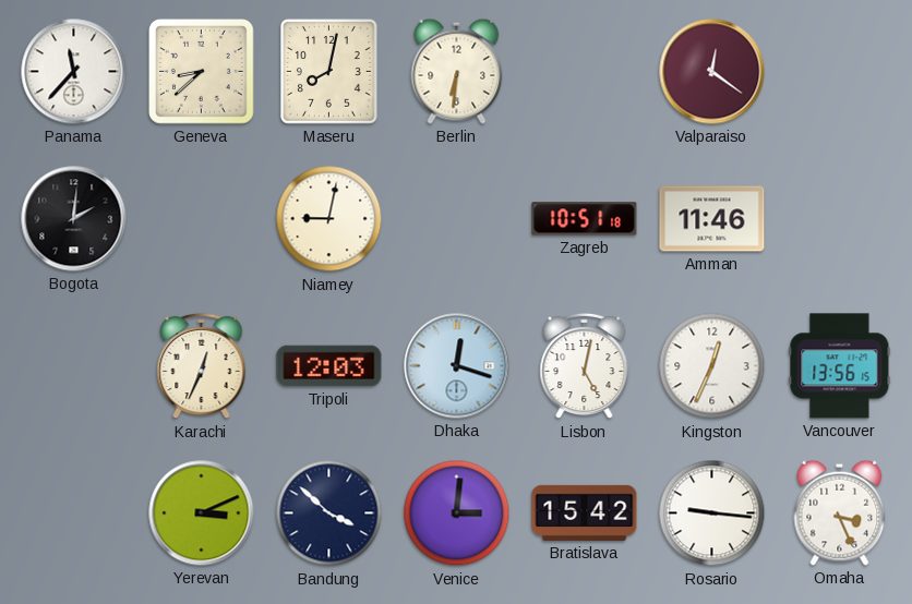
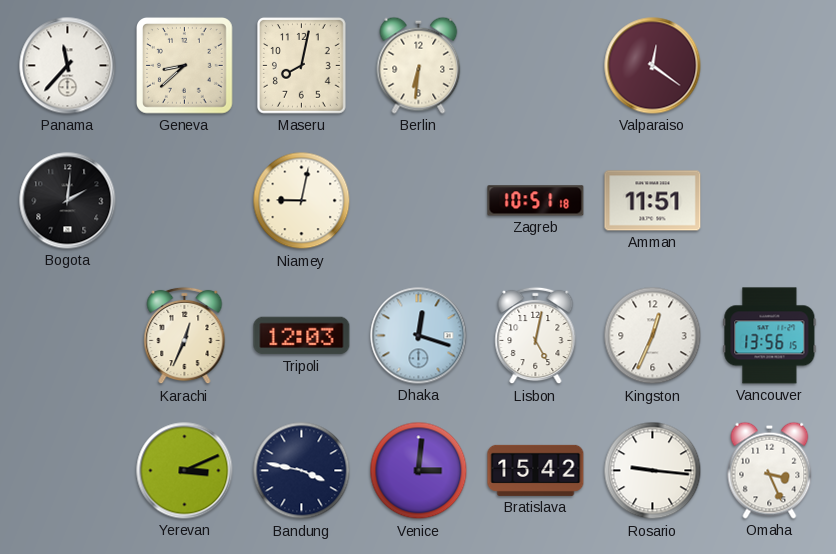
Amman: 11:46 -> 11:51
Bandung: 3:52 -> 3:47
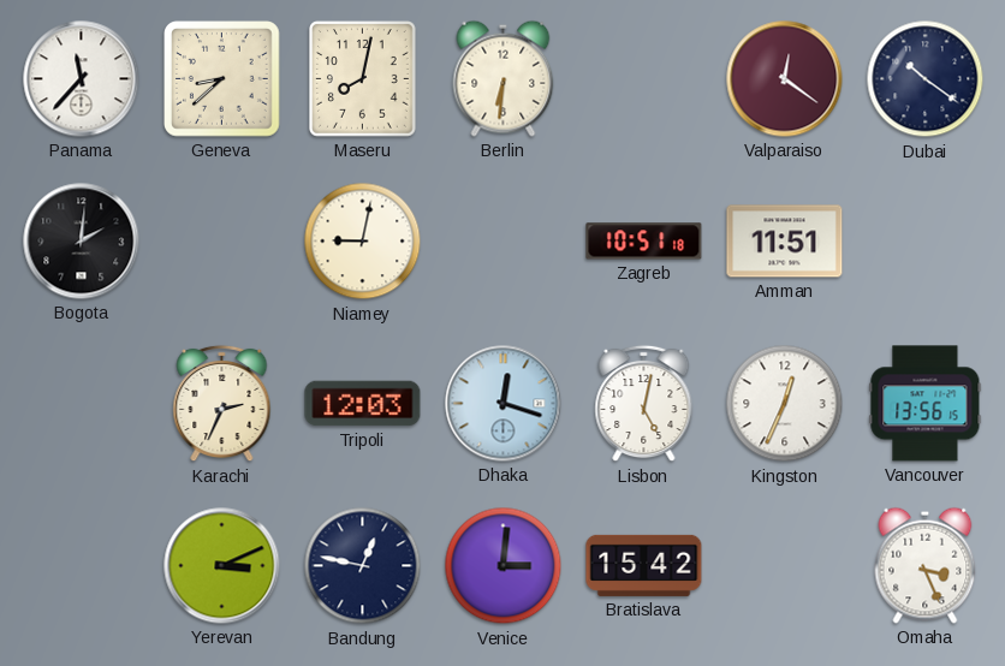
Dubai: none -> 10:21
Karachi: 12:34 -> 2:34
Bandung: 3:47 -> 12:47
Rosario: 9:16 -> none
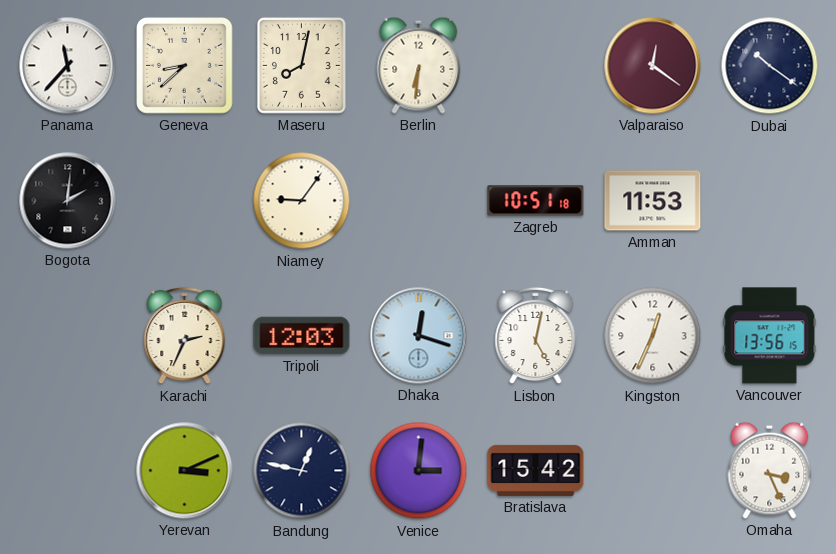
Niamey: 9:02 -> 9:06
Amman: 11:51 -> 11:53
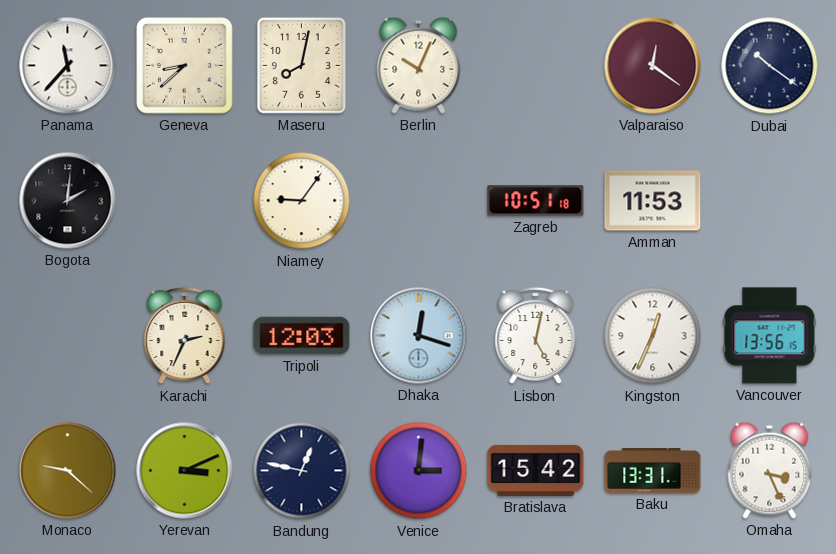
Berlin: 6:31 -> 10:04
Monaco: none -> 9:22
Baku: none -> 13:31
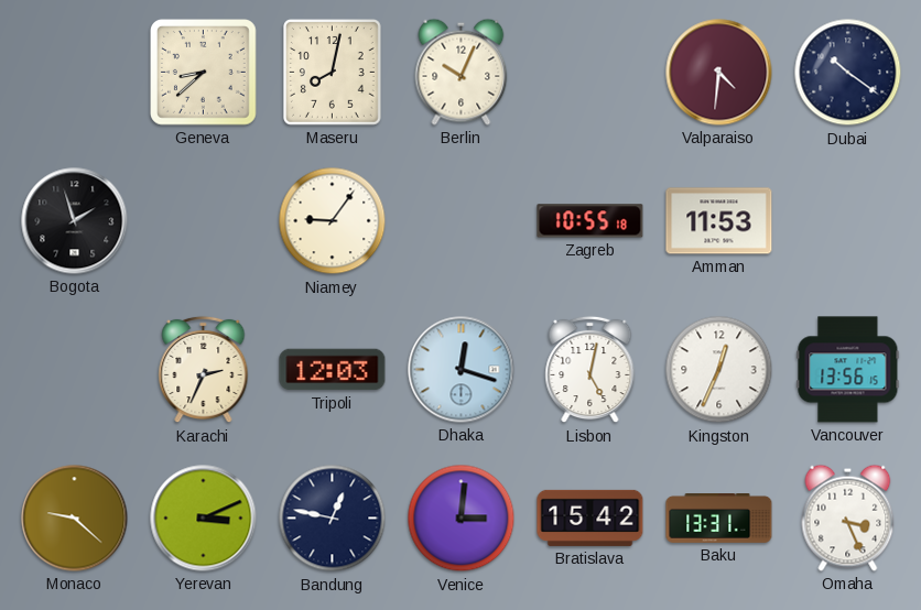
Panama: 11:37 -> none
Valparaiso: 12:21 -> 4:31
Bogota: 2:01 -> 1:57
Zagreb: 10:51 -> 10:55
